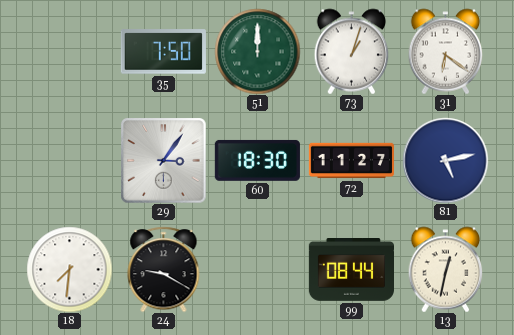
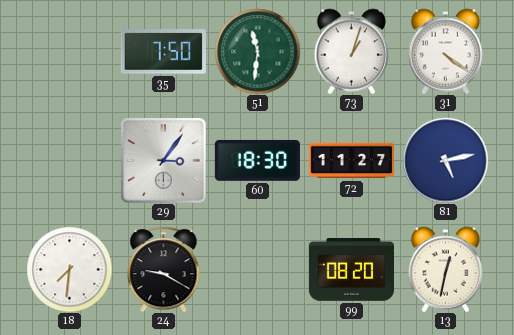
51: 12:00 -> 11:31
31: 6:21 -> 4:21
99: 08:44 -> 08:20
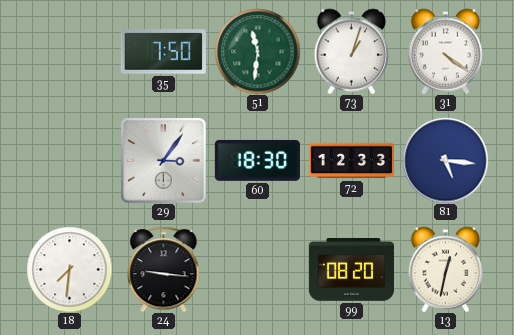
72: 11:27 -> 12:33
81: 5:13 -> 5:16
24: 9:20 -> 9:16
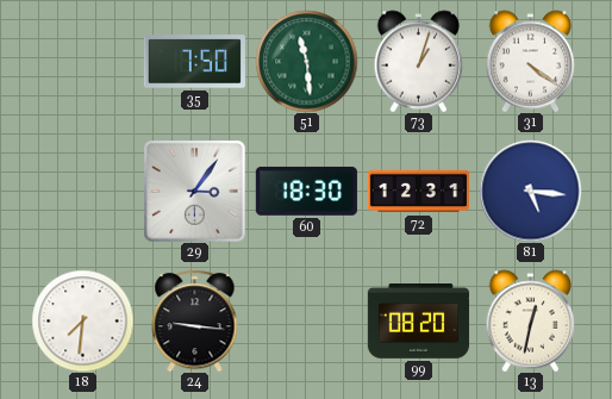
51: 11:31 -> 11:29
72: 12:33 -> 12:31
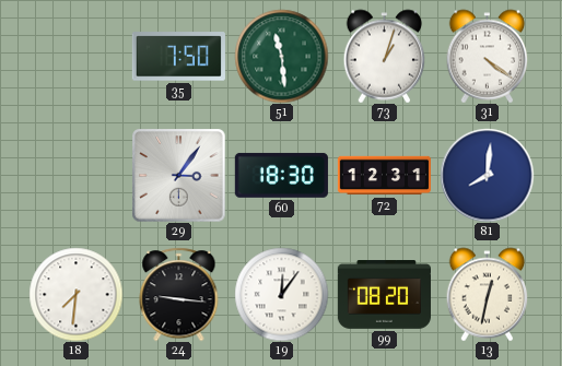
81: 5:16 -> 8:01
19: none -> 12:06
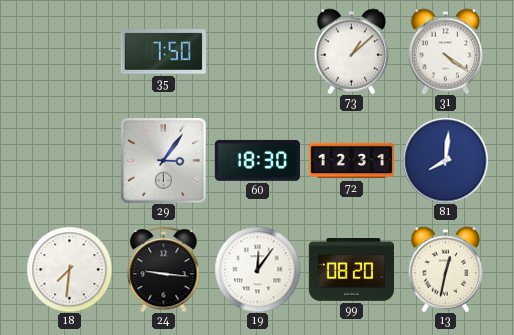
51: 11:29 -> none
73: 1:03 -> 1:08
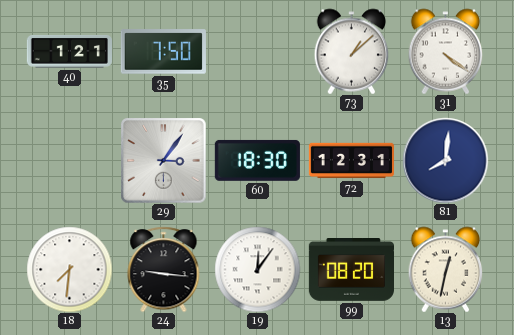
40: none -> 1:21
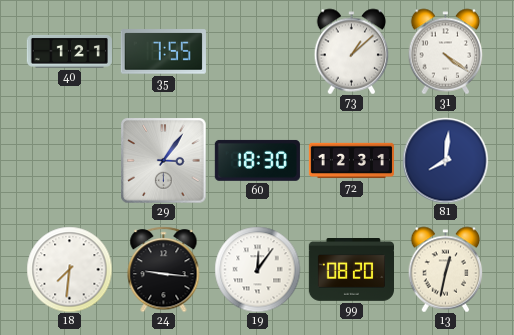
35: 7:50 -> 7:55
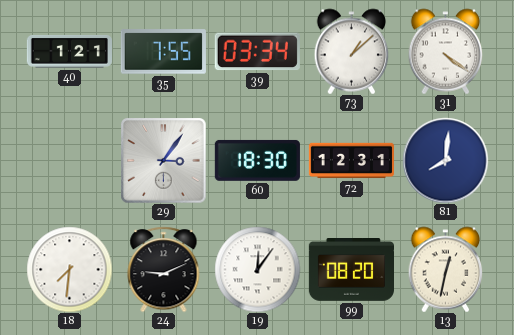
39: none -> 03:34
24: 9:16 -> 9:11
